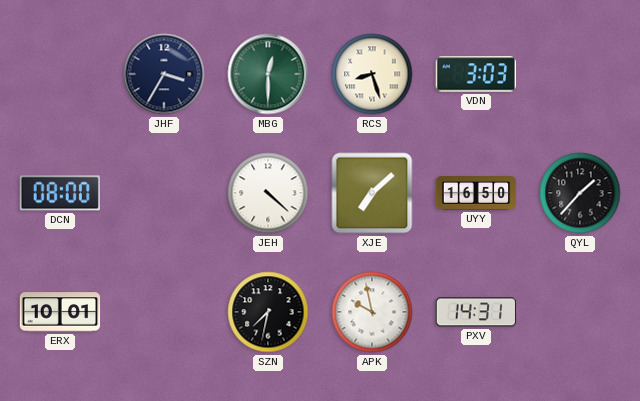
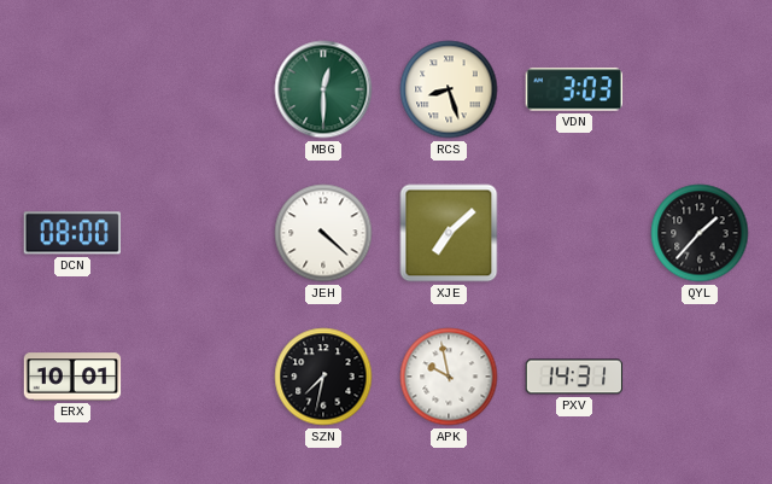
JHF: 3:35 -> none
UYY: 16:50 -> none
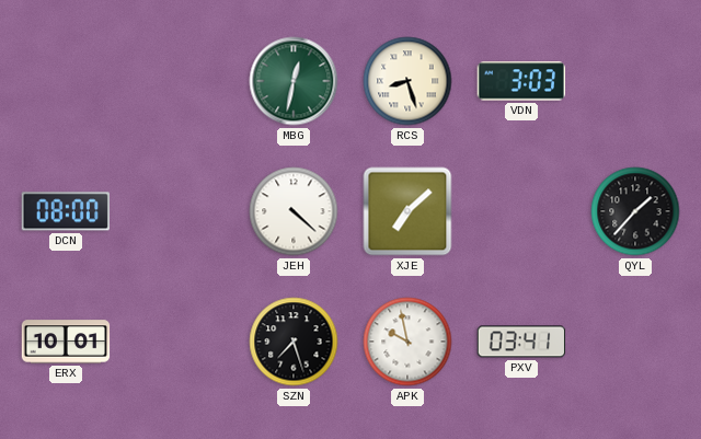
MBG: 12:30 -> 12:32
SZN: 7:32 -> 7:27
PXV: 14:31 -> 03:41
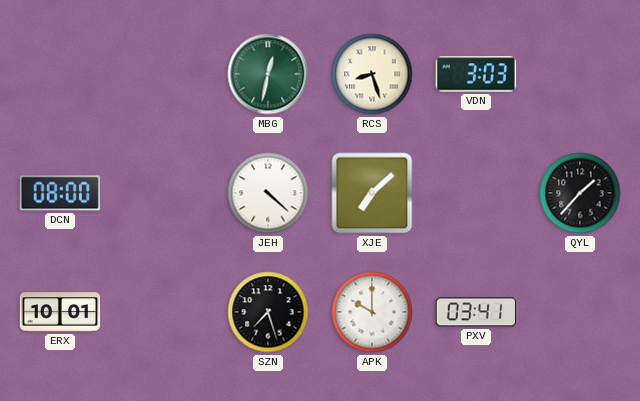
APK: 9:58 -> 10:00
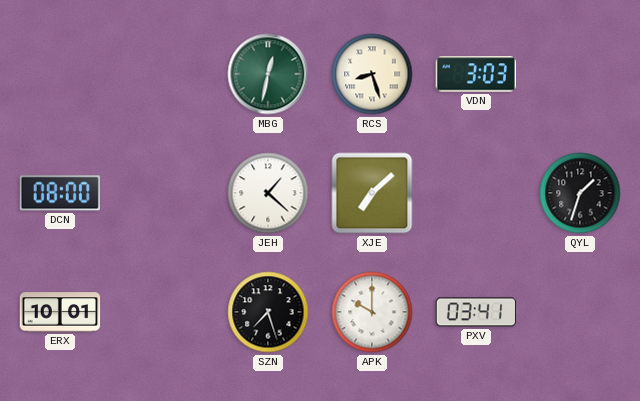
JEH: 4:22 -> 1:22
QYL: 1:37 -> 1:33
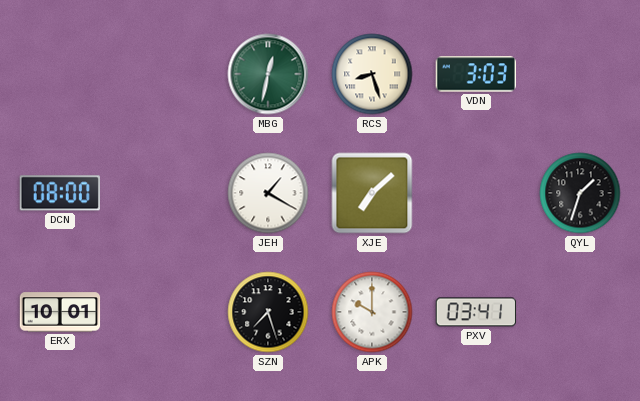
JEH: 1:22 -> 1:20
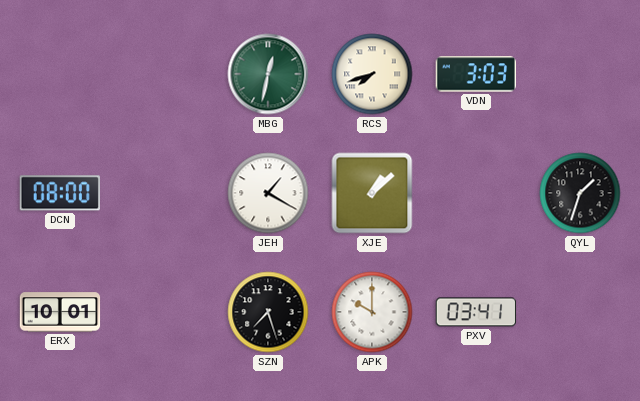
RCS: 8:27 -> 7:42
XJE: 7:08 -> 1:08
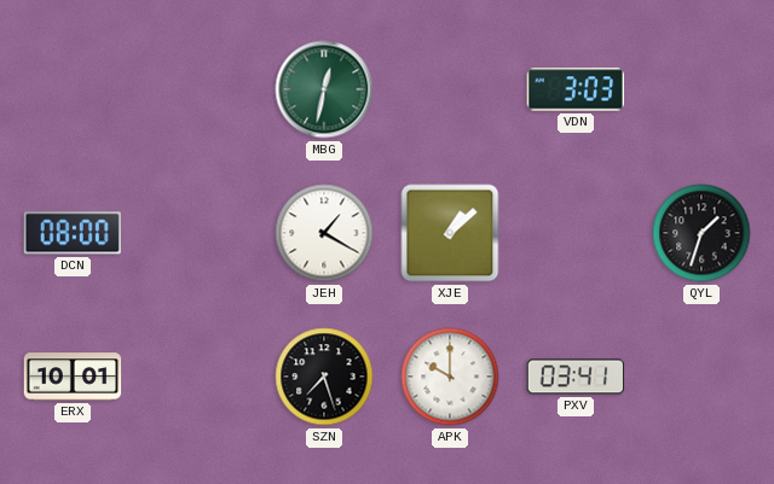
RCS: 7:42 -> none
